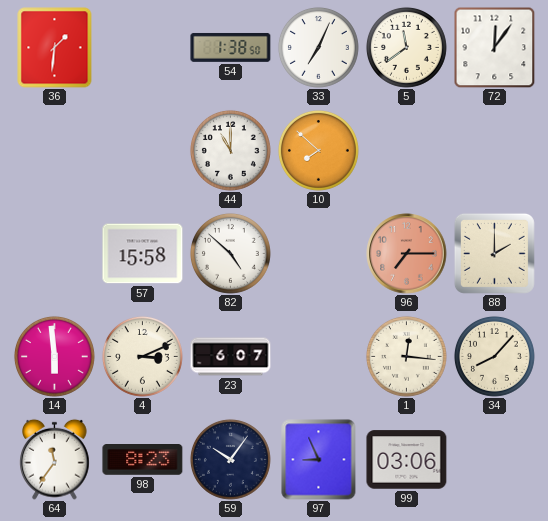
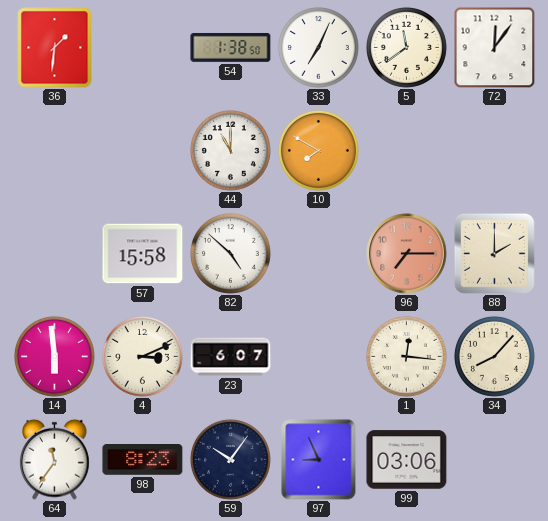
10: 7:52 -> 7:50
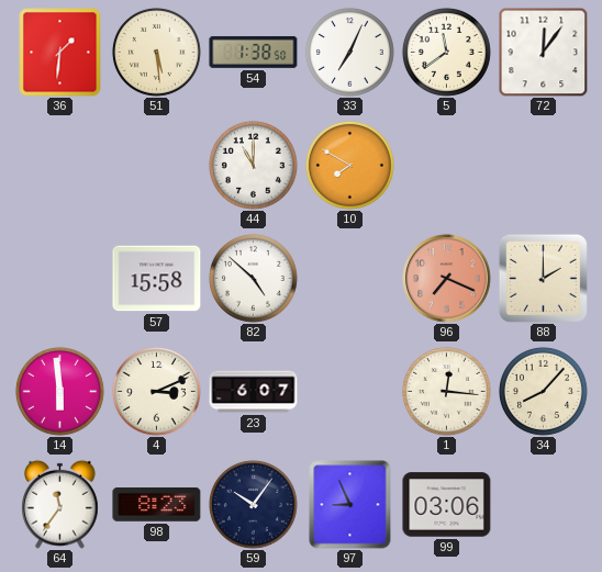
51: none -> 5:29
96: 7:15 -> 7:19
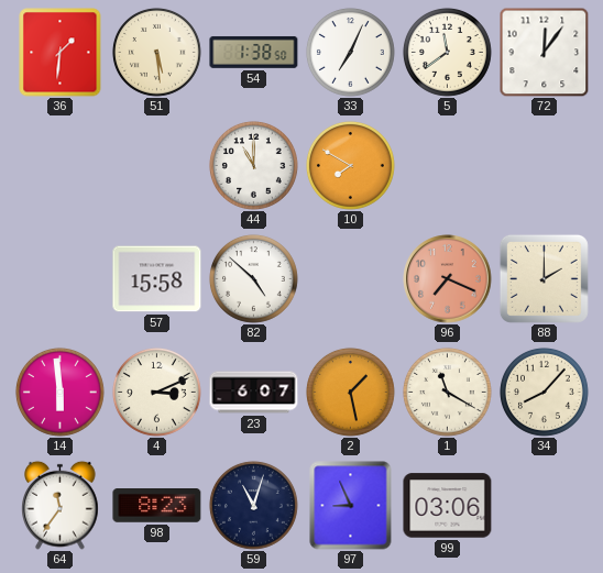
2: none -> 1:28
1: 12:16 -> 11:20
59: 10:06 -> 11:03
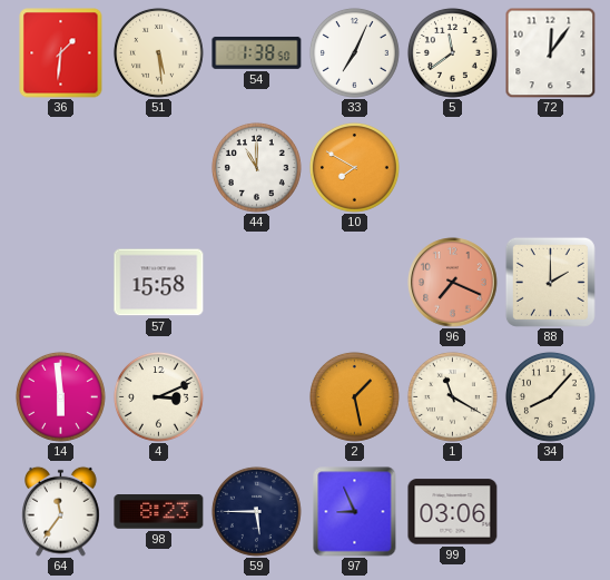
82: 4:52 -> none
23: 6:07 -> none
59: 11:03 -> 5:45
